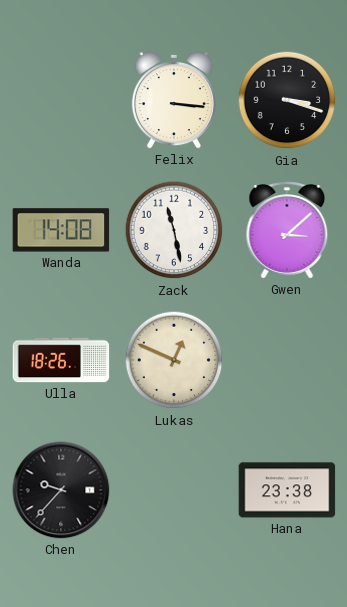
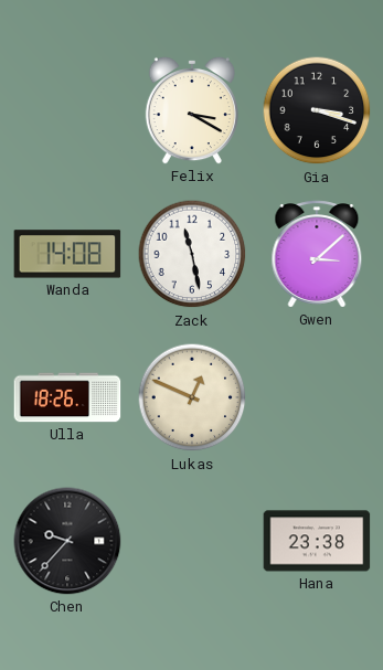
Felix: 3:16 -> 3:20
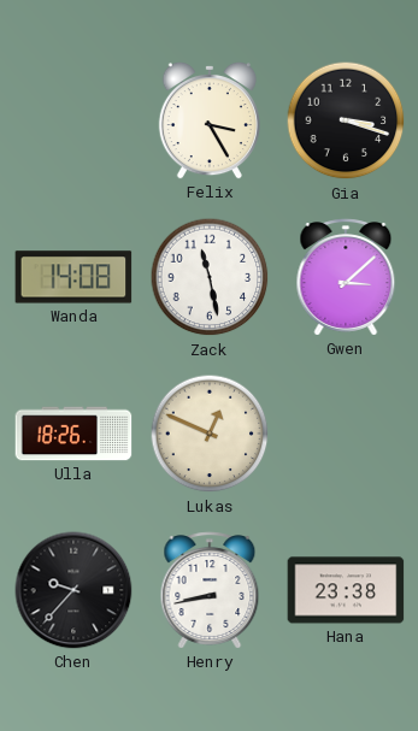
Felix: 3:20 -> 3:25
Henry: none -> 8:43
